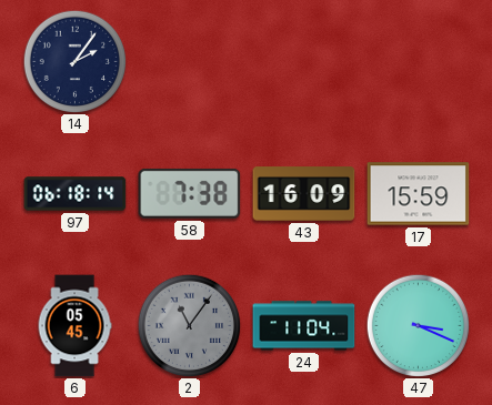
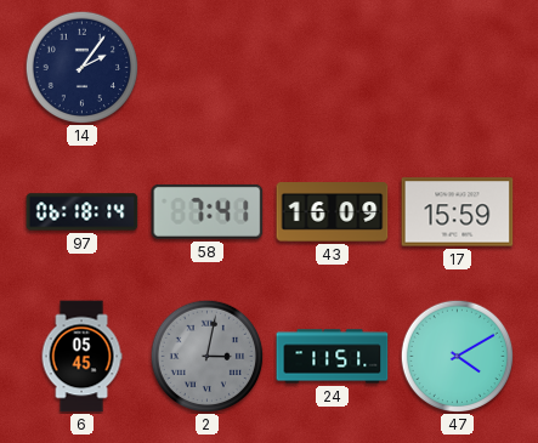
58: 7:38 -> 7:41
2: 11:06 -> 3:02
24: 11:04 -> 11:51
47: 3:19 -> 4:10
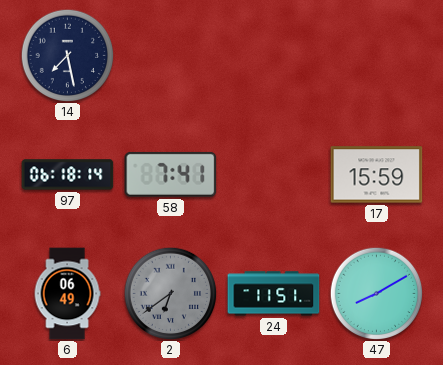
14: 2:06 -> 7:28
43: 16:09 -> none
6: 05:45 -> 06:49
2: 3:02 -> 6:39
47: 4:10 -> 8:10
